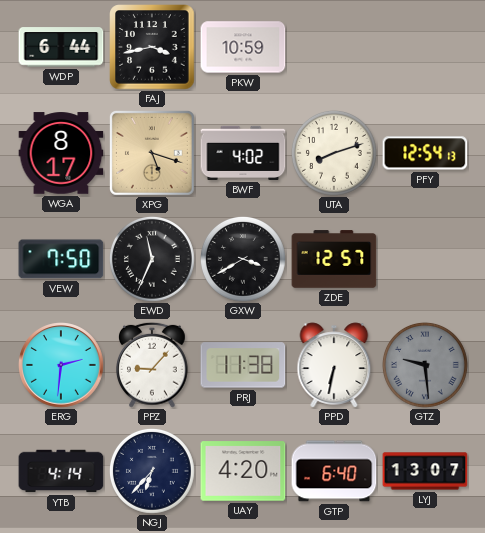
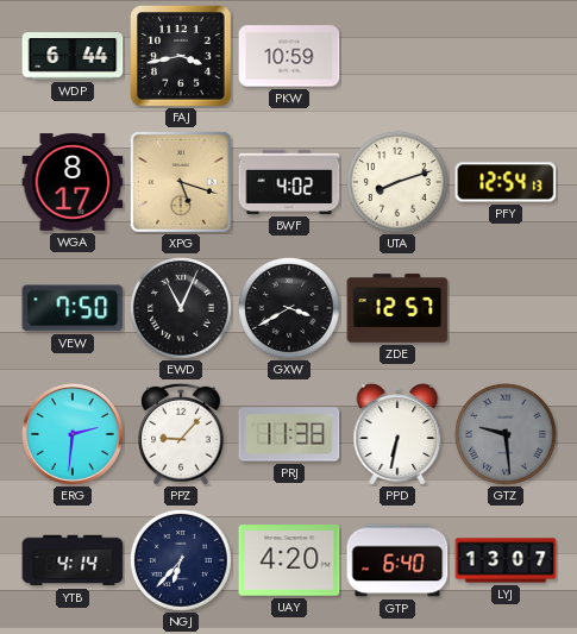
EWD: 11:34 -> 11:04
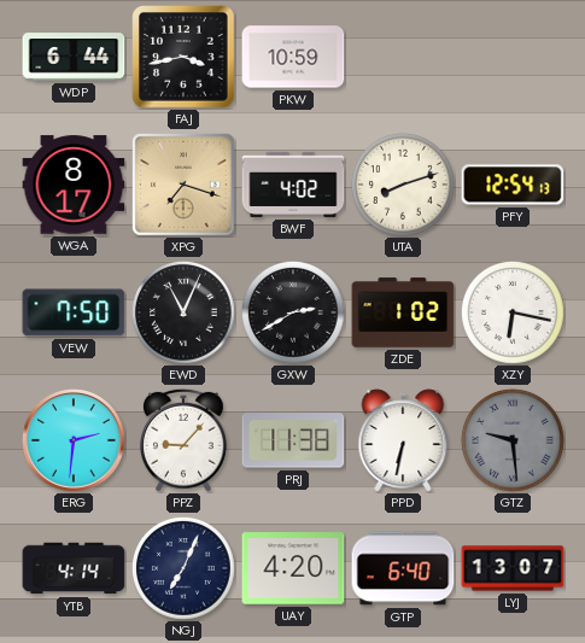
XPG: 5:18 -> 7:18
GXW: 3:40 -> 2:40
ZDE: 12:57 -> 1:02
XZY: none -> 6:17
NGJ: 6:37 -> 7:04
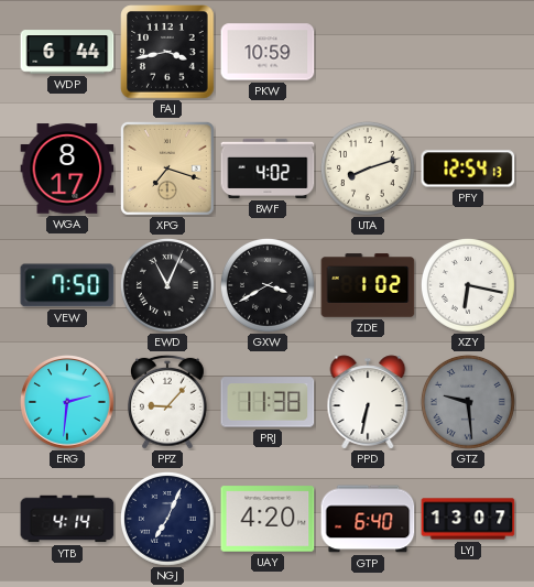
GXW: 2:40 -> 3:40
